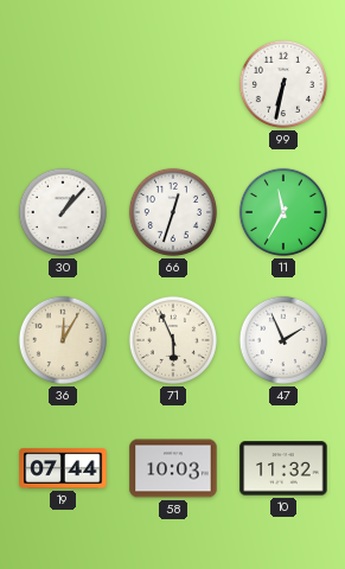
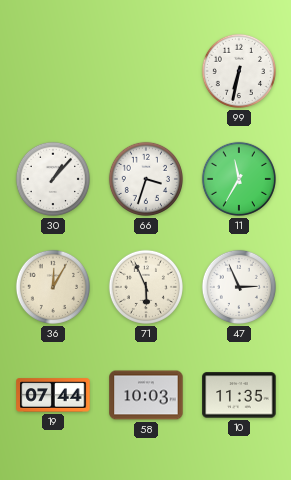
66: 12:33 -> 3:33
47: 1:56 -> 2:56
10: 11:32 -> 11:35
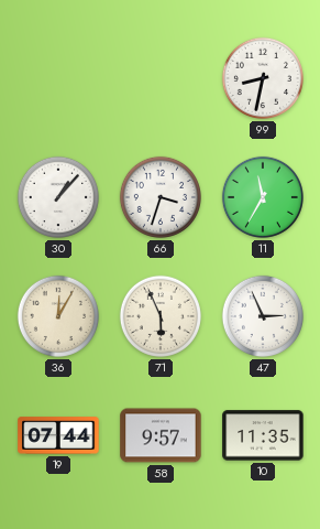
99: 6:32 -> 8:32
58: 10:03 -> 9:57
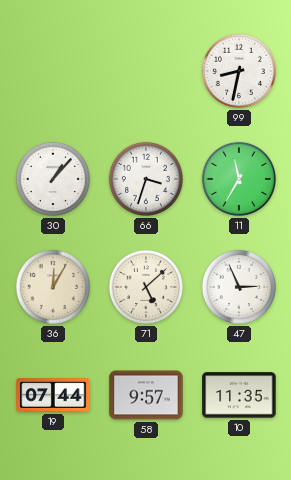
71: 5:56 -> 5:08
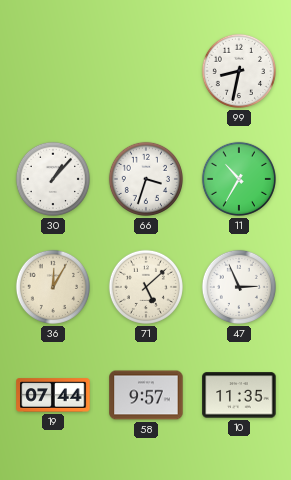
11: 11:35 -> 10:35
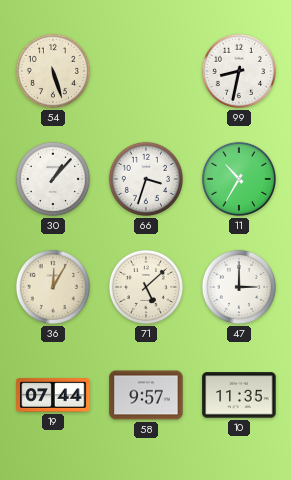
54: none -> 5:27
47: 2:56 -> 3:00
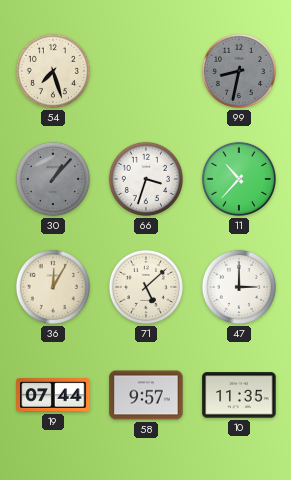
54: 5:27 -> 7:27
99 dial: white -> grey
30 dial: white -> grey
11: 10:35 -> 10:37
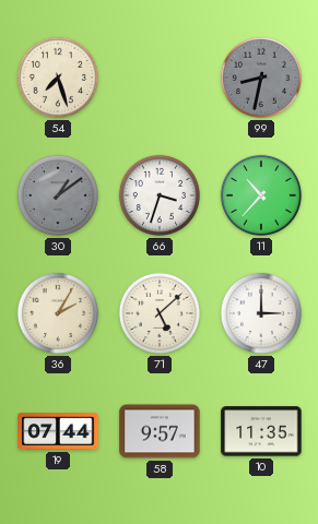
30: 1:07 -> 1:09
36: 12:05 -> 2:05
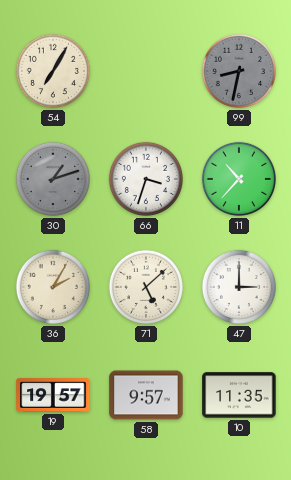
54: 7:27 -> 7:05
30: 1:09 -> 1:12
19: 07:44 -> 19:57
